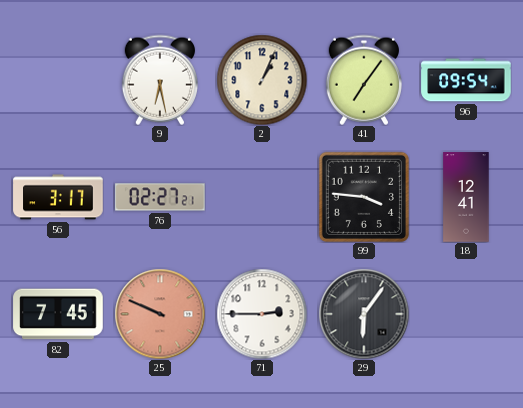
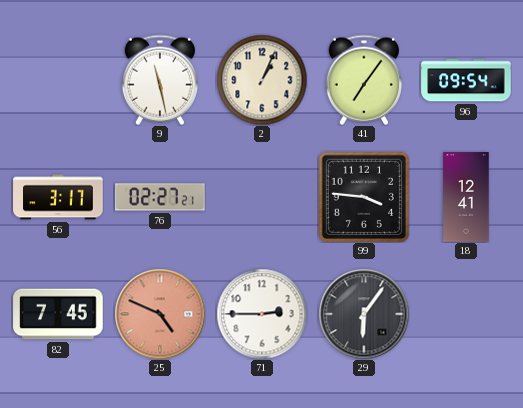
9: 6:28 -> 11:28
25: 9:49 -> 4:49
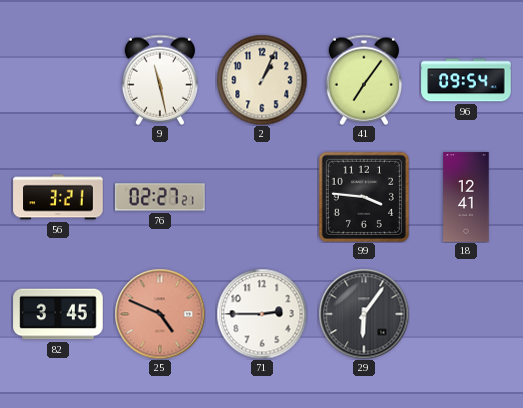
56: 3:17 -> 3:21
82: 7:45 -> 3:45
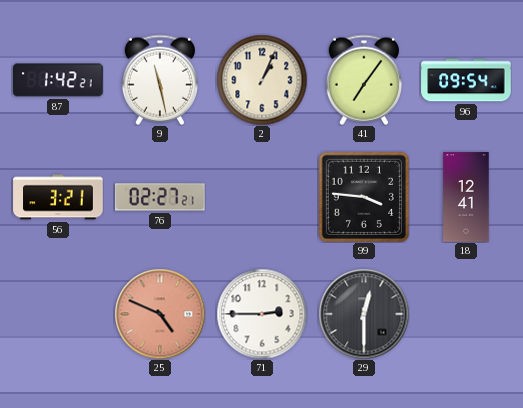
87: none -> 1:42
82: 3:45 -> none
29: 6:06 -> 12:30
